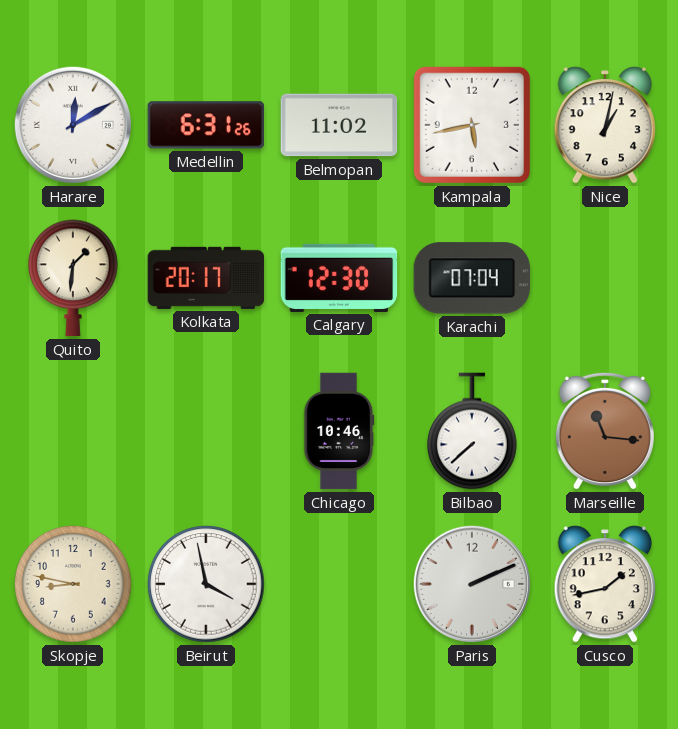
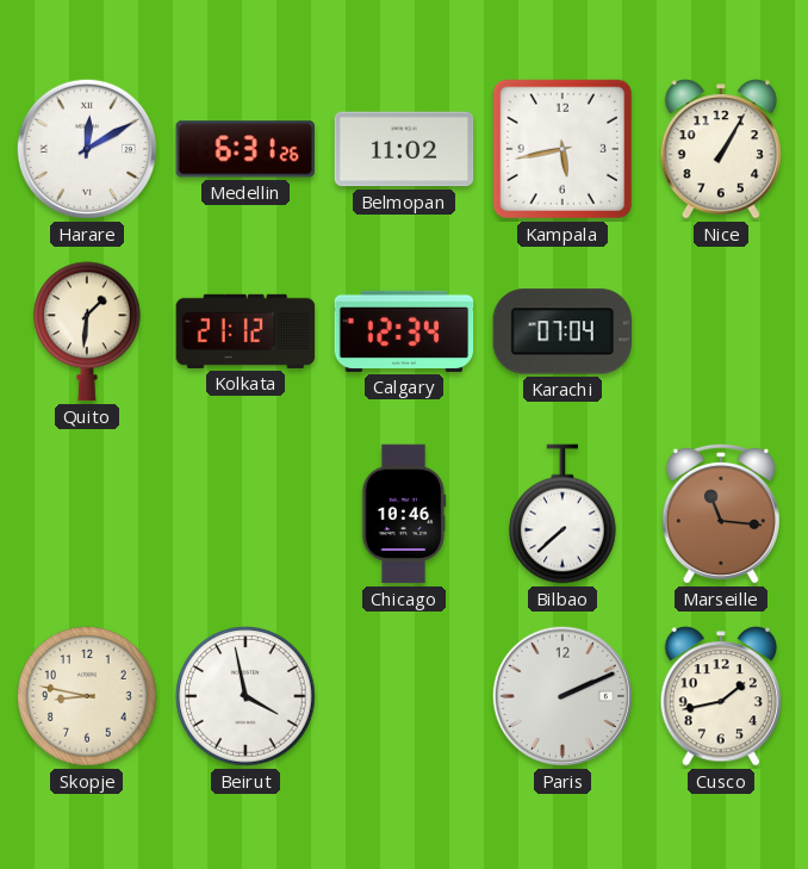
Nice: 1:02 -> 1:05
Kolkata: 20:17 -> 21:12
Calgary: 12:30 -> 12:34
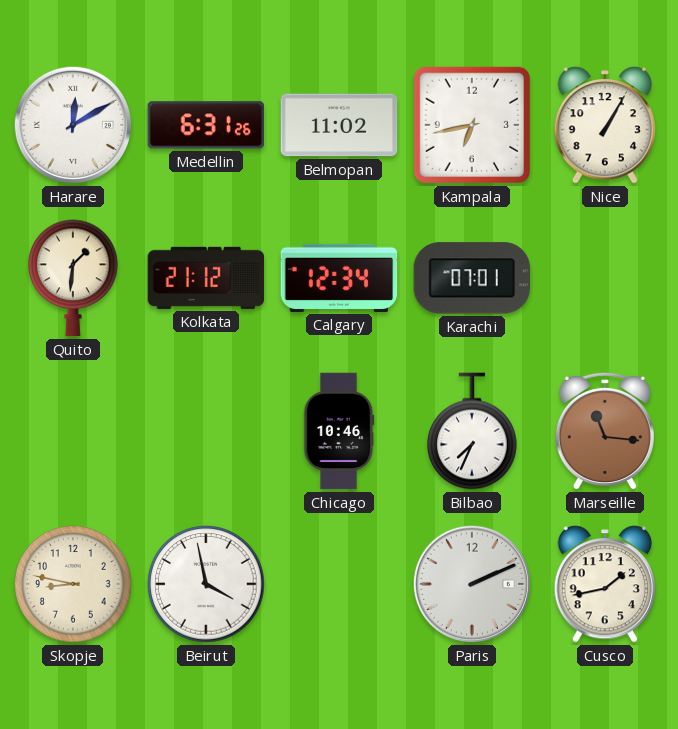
Kampala: 5:43 -> 6:43
Karachi: 07:04 -> 07:01
Bilbao: 7:38 -> 7:34
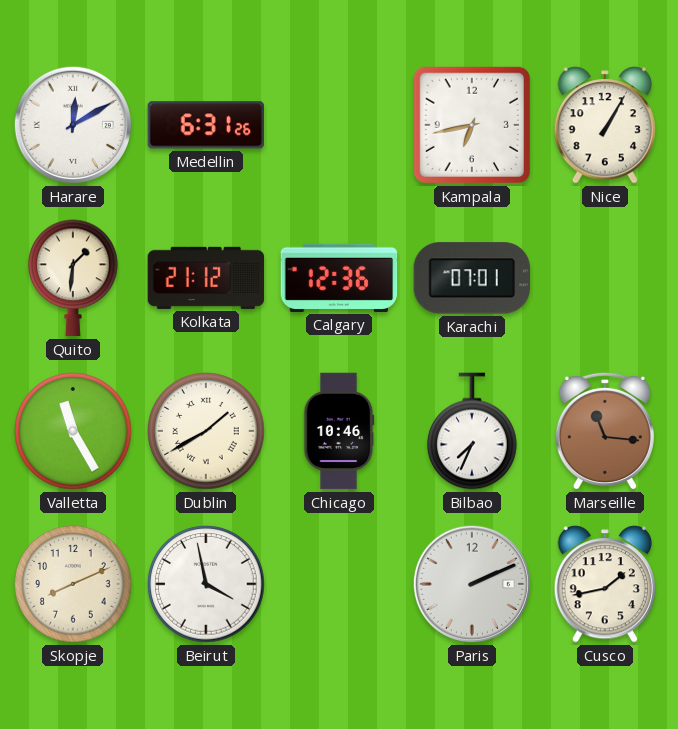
Belmopan: 11:02 -> none
Calgary: 12:34 -> 12:36
Valletta: none -> 11:25
Dublin: none -> 1:40
Skopje: 8:47 -> 8:11
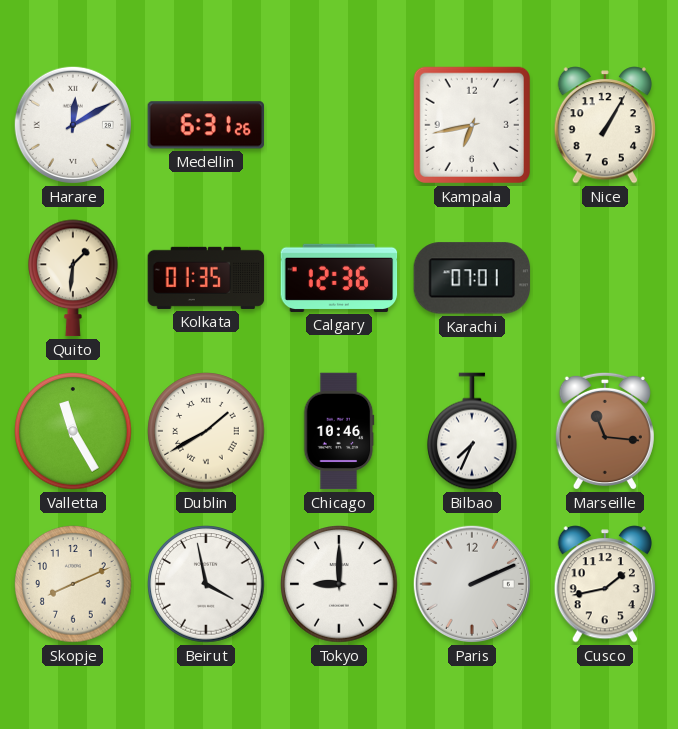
Kolkata: 21:12 -> 01:35
Tokyo: none -> 9:00
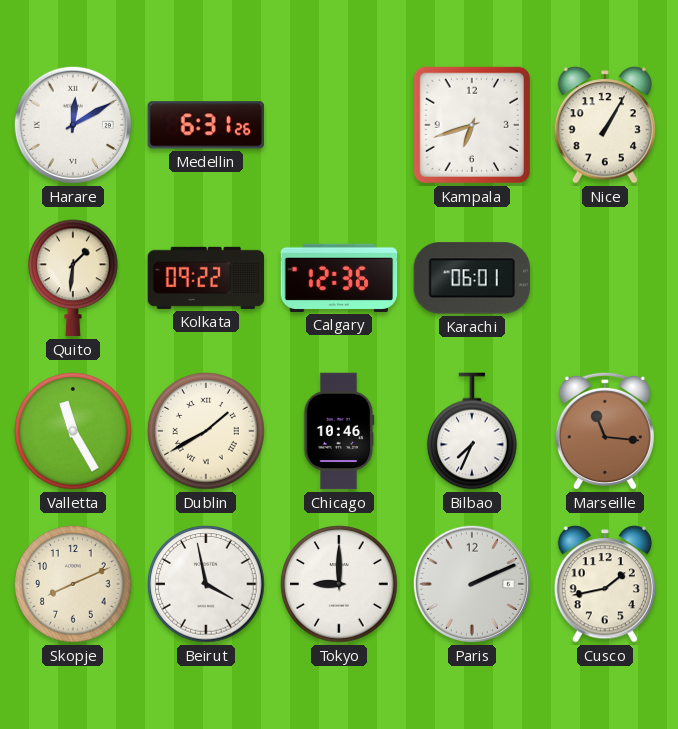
Kampala: 6:43 -> 6:42
Kolkata: 01:35 -> 09:22
Karachi: 07:01 -> 06:01
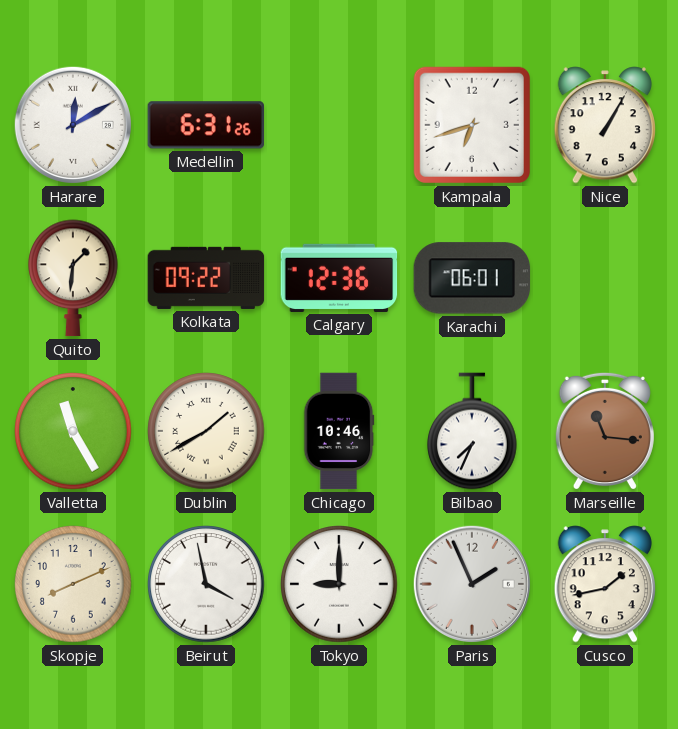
Paris: 2:11 -> 1:56
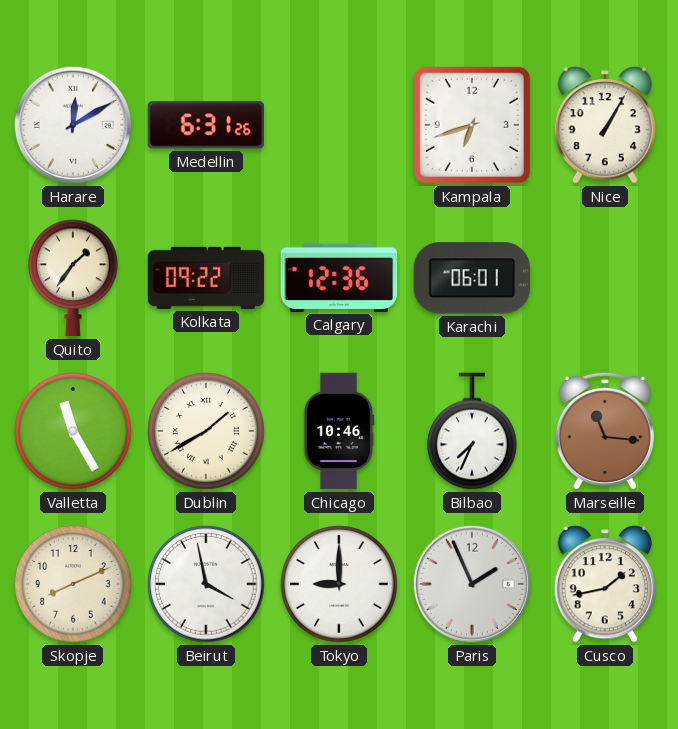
Quito: 1:31 -> 1:36
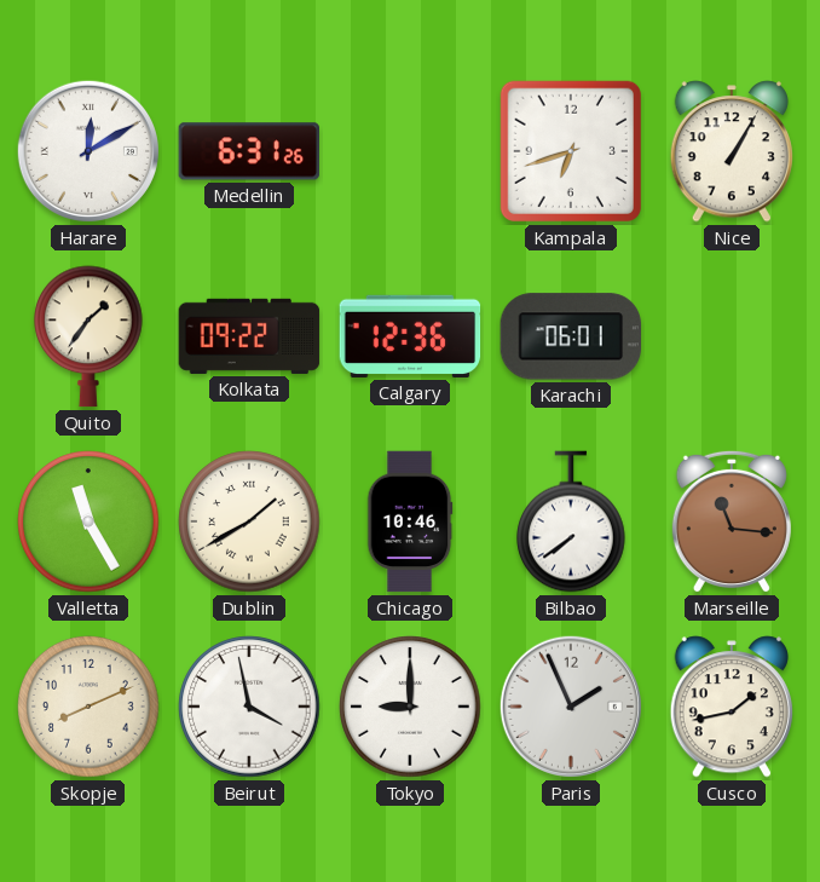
Bilbao: 7:34 -> 7:39
